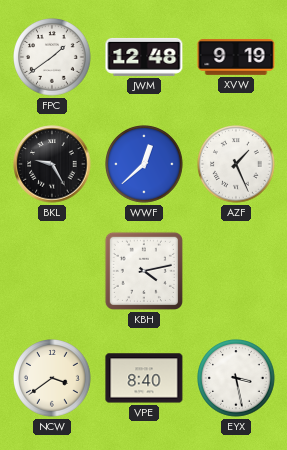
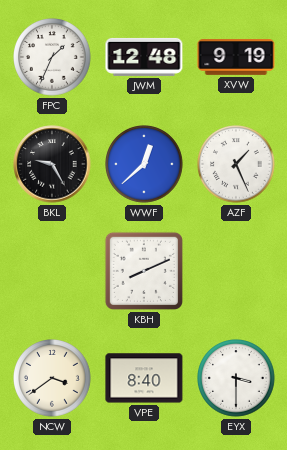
FPC: 1:39 -> 1:34
KBH: 4:13 -> 8:11
EYX: 3:28 -> 3:30
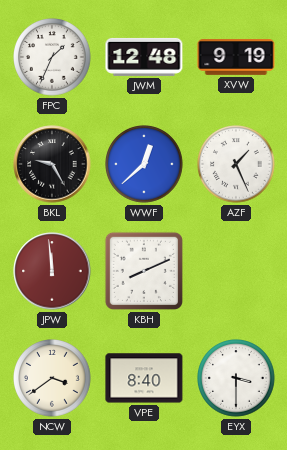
JPW: none -> 11:59
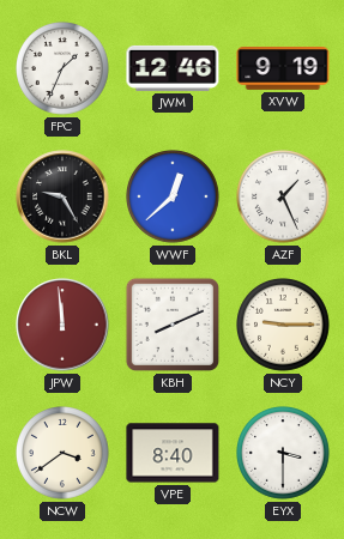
JWM: 12:48 -> 12:46
NCY: none -> 9:15
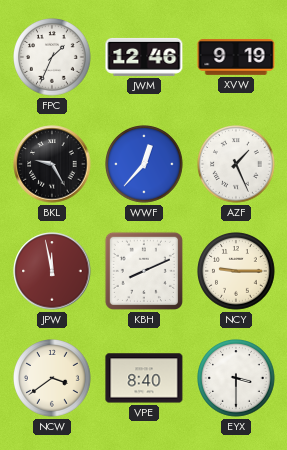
WWF: 12:38 -> 12:37
JPW: 11:59 -> 11:58
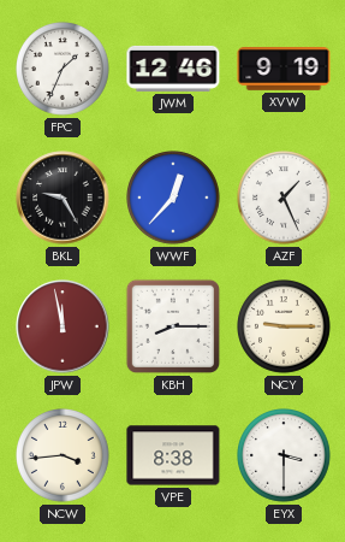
KBH: 8:11 -> 8:15
NCW: 3:39 -> 3:44
VPE: 8:40 -> 8:38
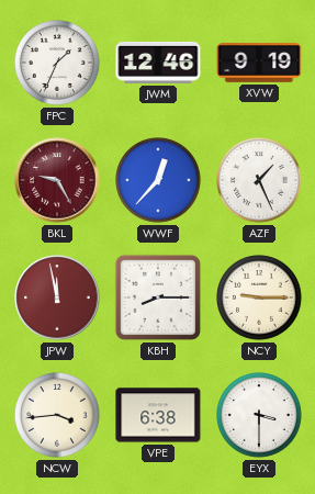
BKL dial: black -> burgundy
VPE: 8:38 -> 6:38
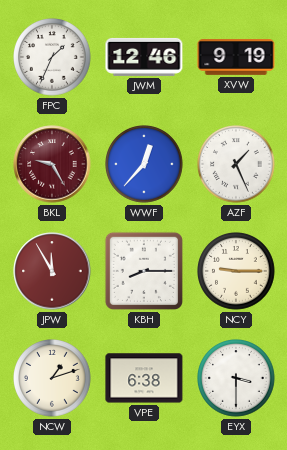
JPW: 11:58 -> 11:55
NCW: 3:44 -> 1:12
